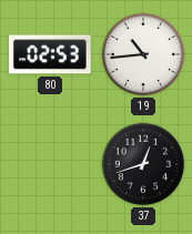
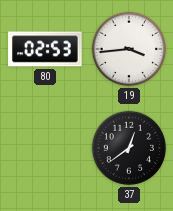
19: 10:44 -> 3:44
37: 12:42 -> 12:39
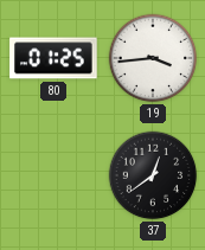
80: 02:53 -> 01:25
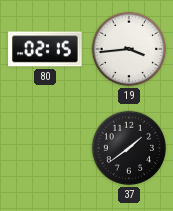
80: 01:25 -> 02:15
37: 12:39 -> 1:39
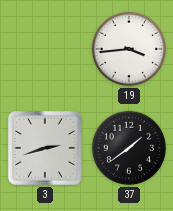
80: 02:15 -> none
3: none -> 2:42
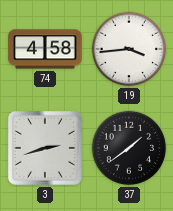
74: none -> 4:58
